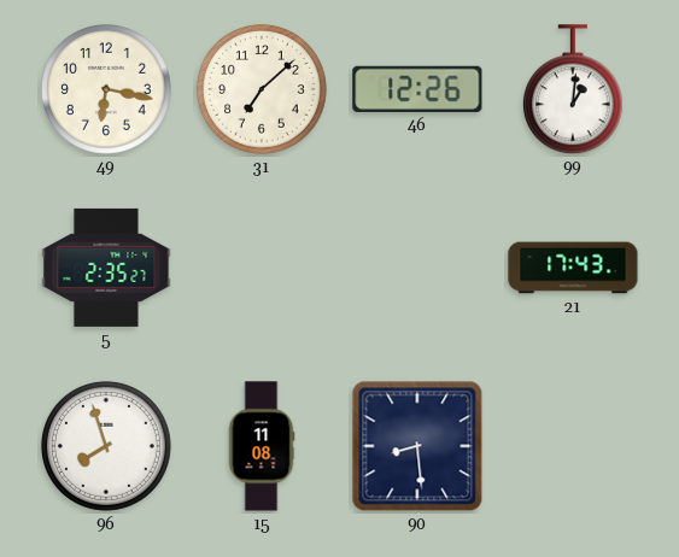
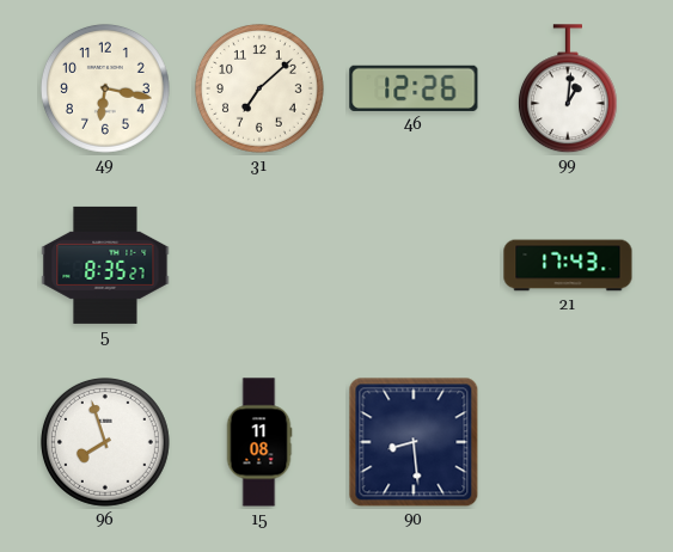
5: 2:35 -> 8:35
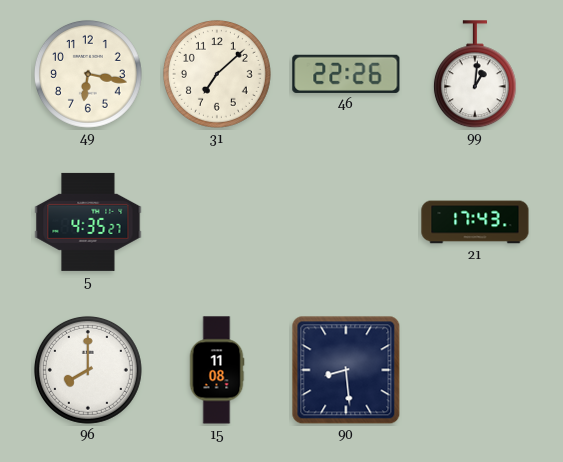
46: 12:26 -> 22:26
5: 8:35 -> 4:35
96: 7:57 -> 8:00
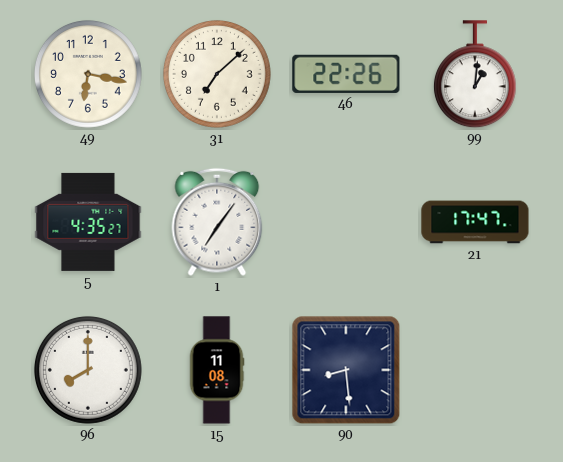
1: none -> 7:06
21: 17:43 -> 17:47
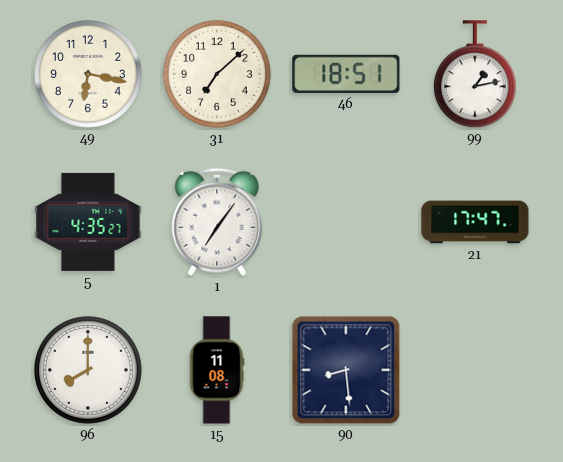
46: 22:26 -> 18:51
99: 1:01 -> 1:13
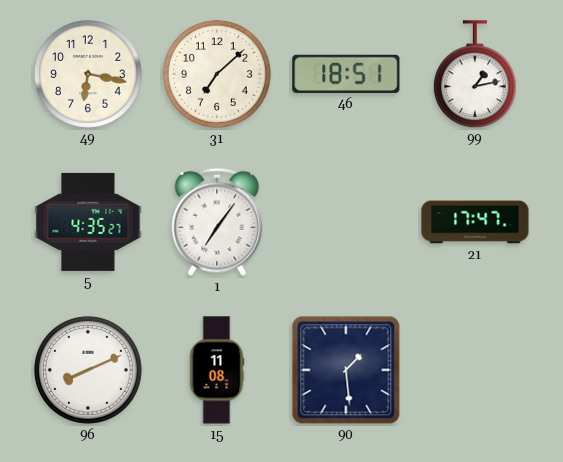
96: 8:00 -> 8:11
90: 8:29 -> 1:29
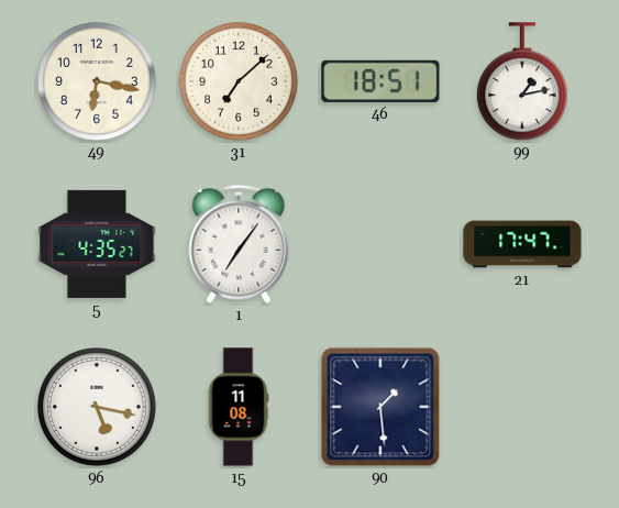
96: 8:11 -> 5:17
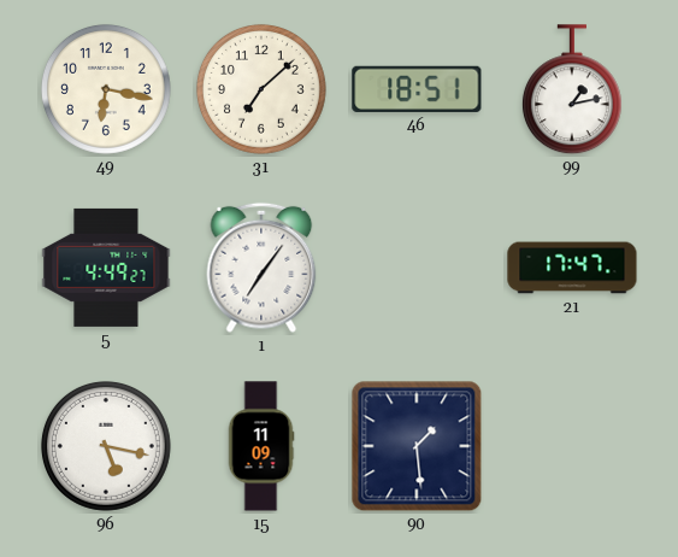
5: 4:35 -> 4:49
15: 11:08 -> 11:09
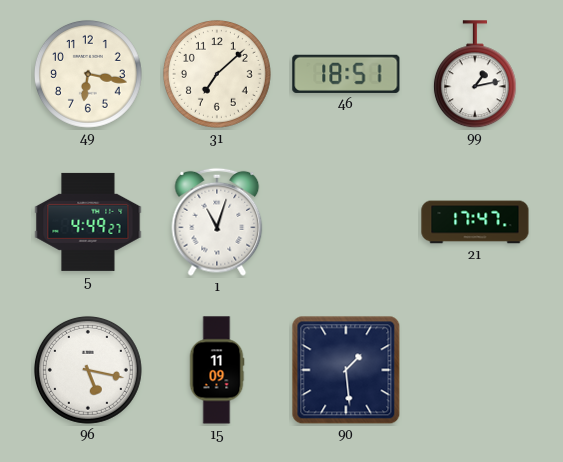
1: 7:06 -> 11:03
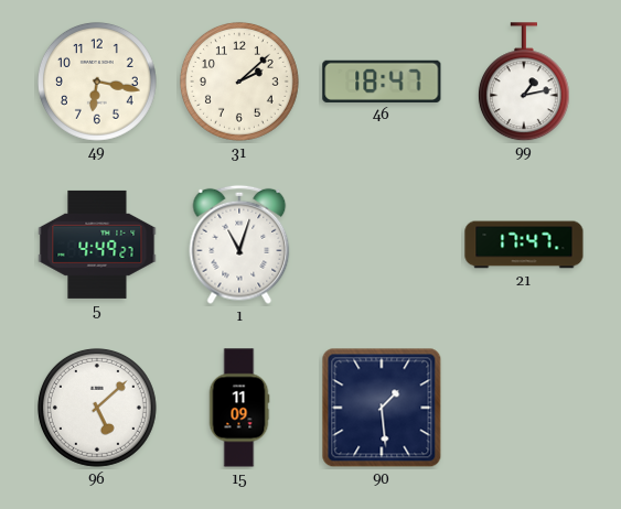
31: 7:08 -> 2:08
46: 18:51 -> 18:47
96: 5:17 -> 5:08
